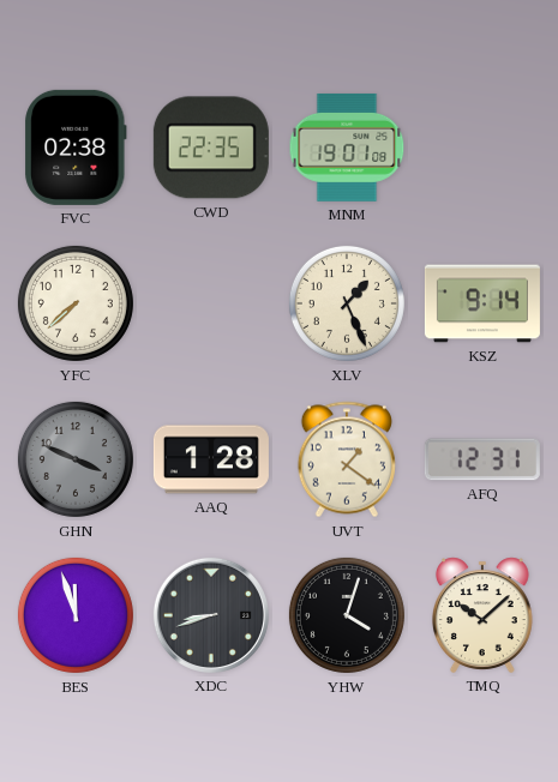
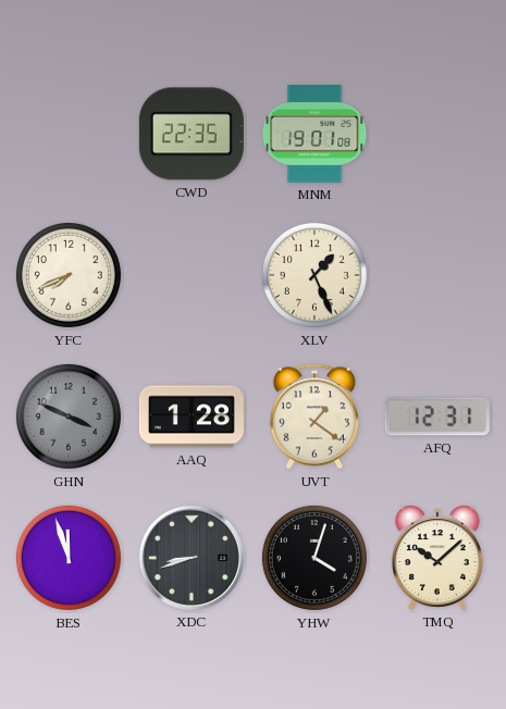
FVC: 02:38 -> none
YFC: 7:38 -> 7:41
KSZ: 9:14 -> none
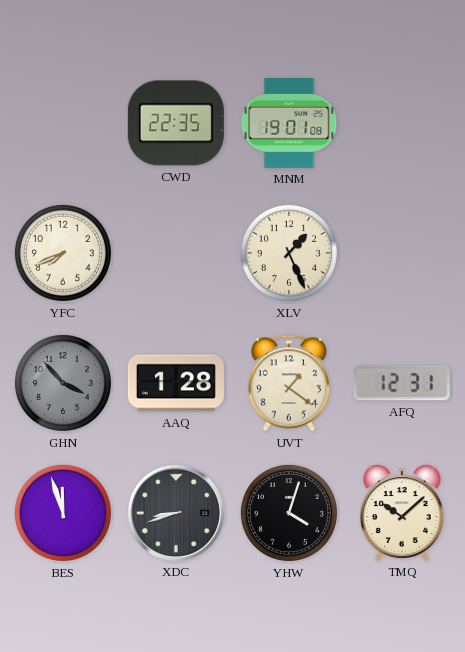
GHN: 3:49 -> 3:53
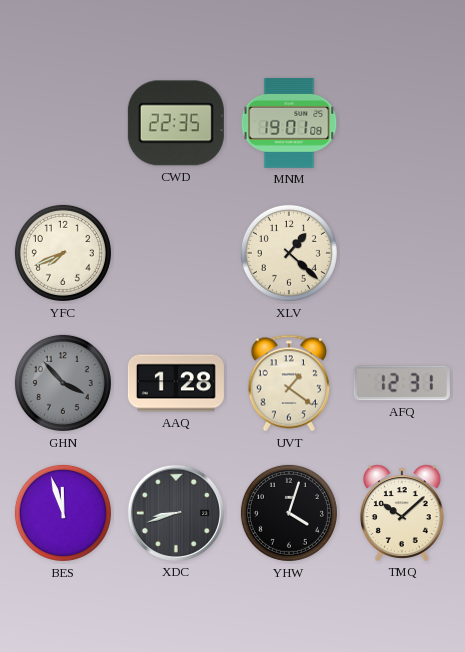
XLV: 1:26 -> 1:22
